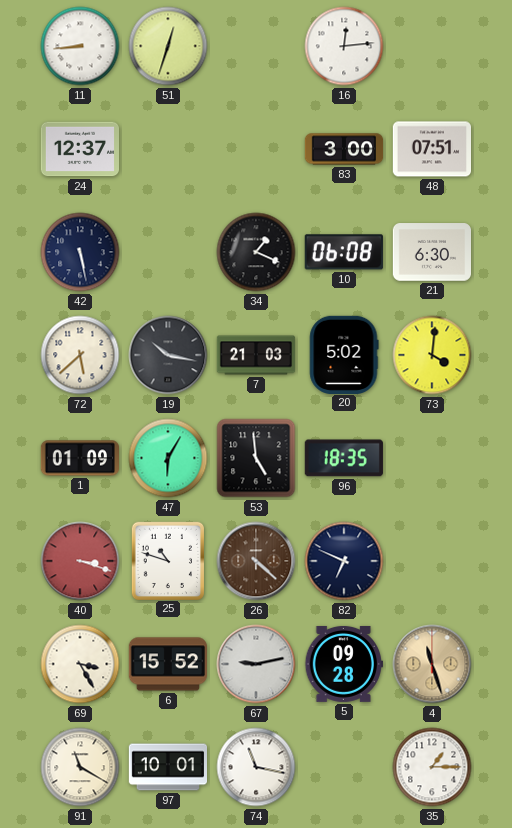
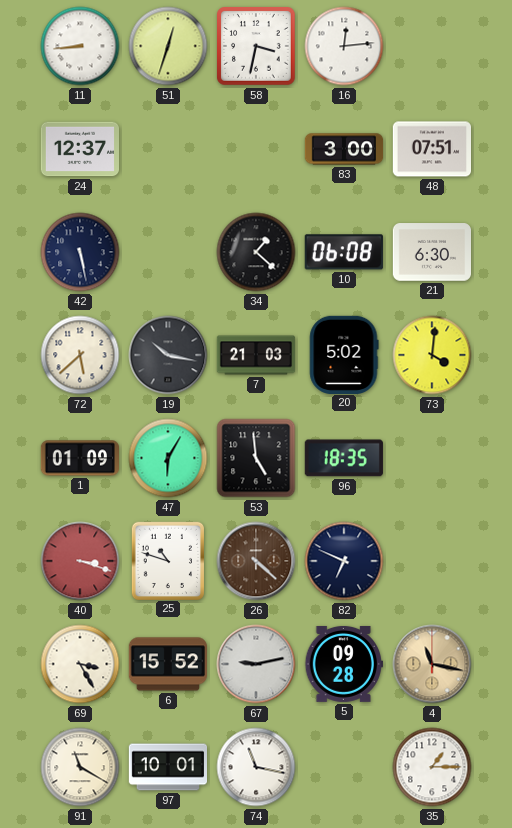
58: none -> 3:32
34: 1:19 -> 1:22
4: 11:27 -> 11:17
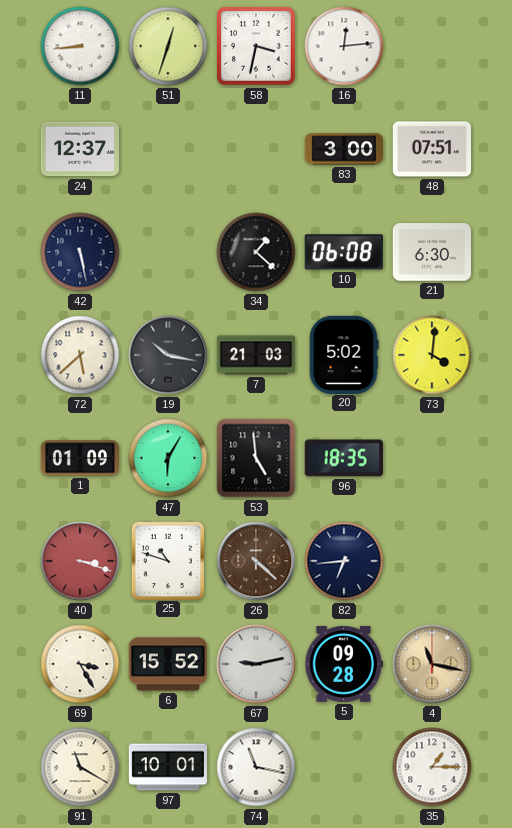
82: 6:49 -> 6:44
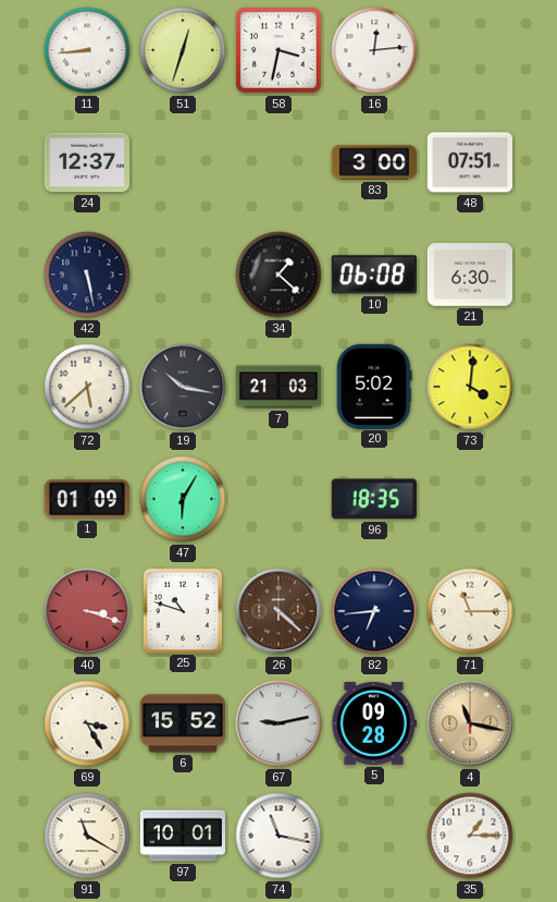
53: 4:59 -> none
71: none -> 11:15
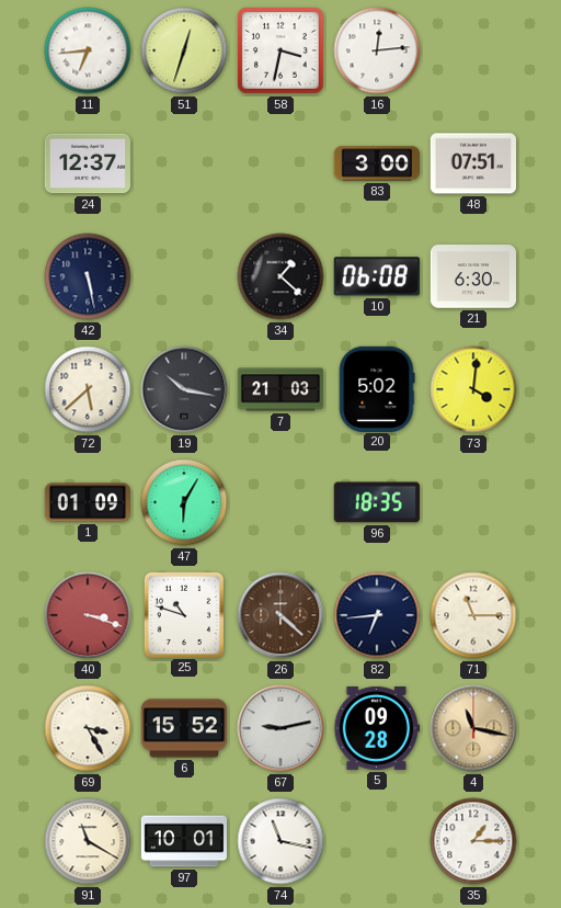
11: 8:44 -> 6:44
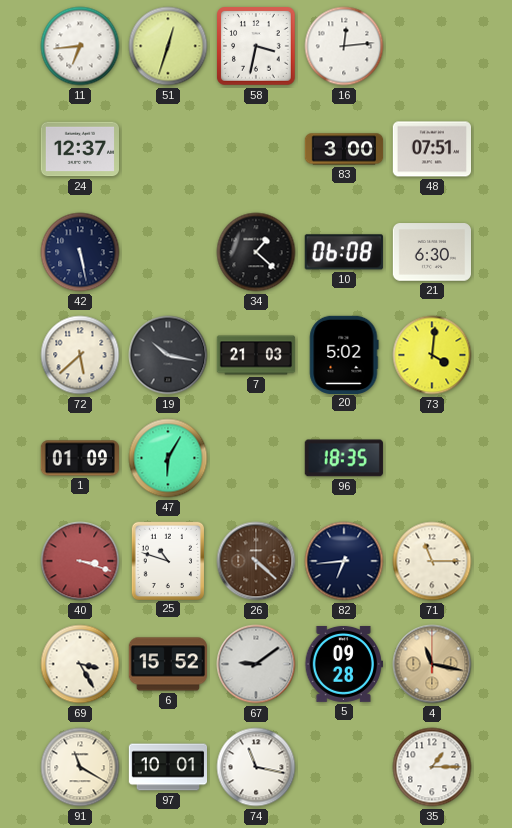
67: 9:13 -> 9:09
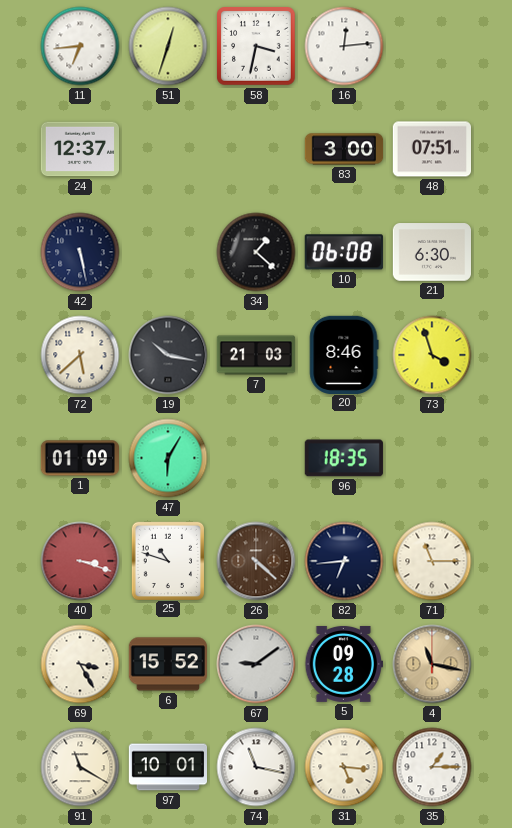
20: 5:02 -> 8:46
73: 4:01 -> 3:57
31: none -> 5:16
